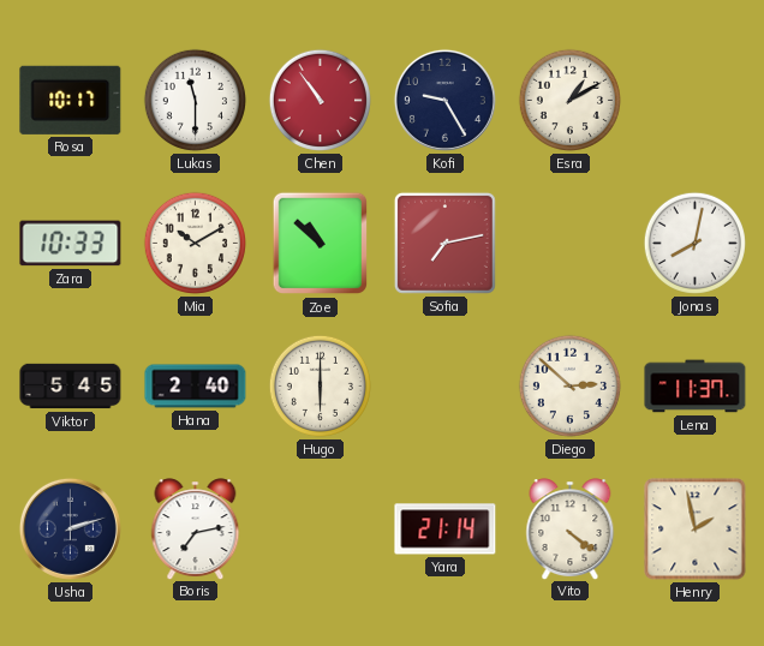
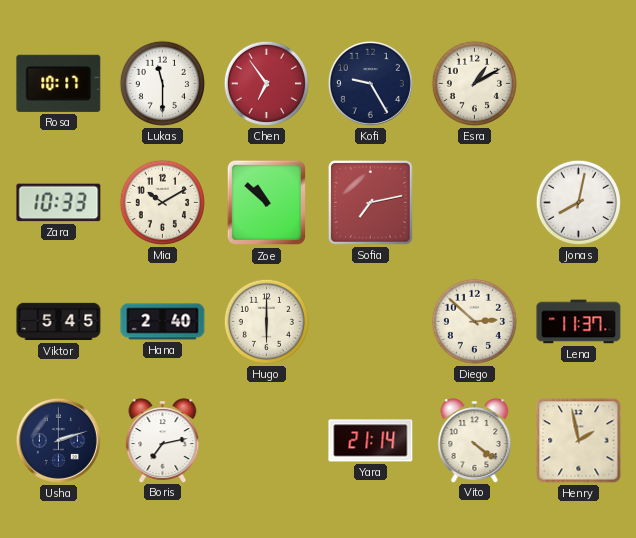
Chen: 10:54 -> 6:54
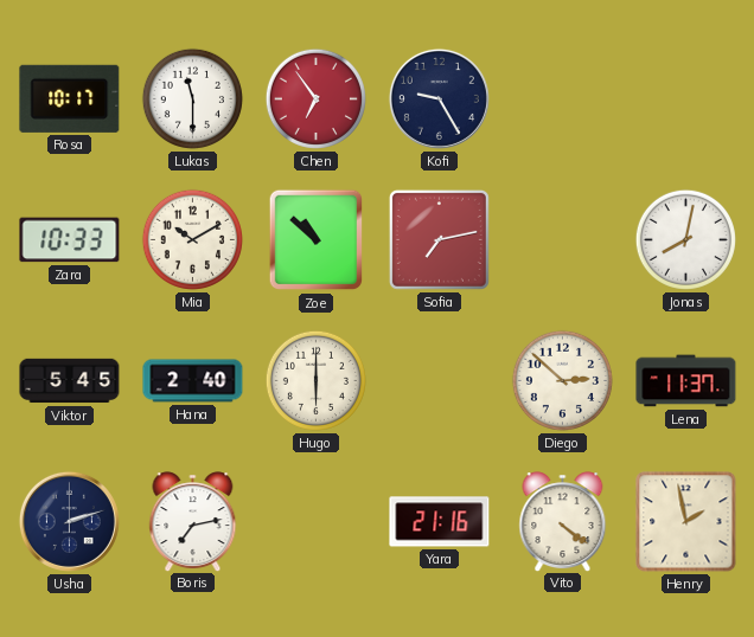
Esra: 1:10 -> none
Yara: 21:14 -> 21:16
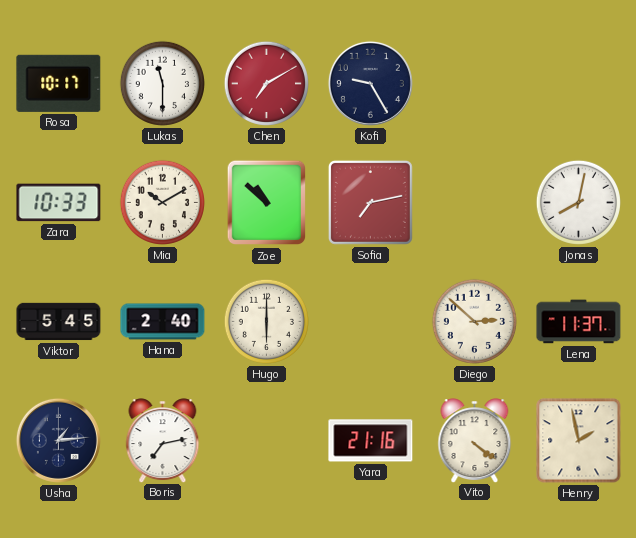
Chen: 6:54 -> 7:10
Usha: 2:12 -> 1:14
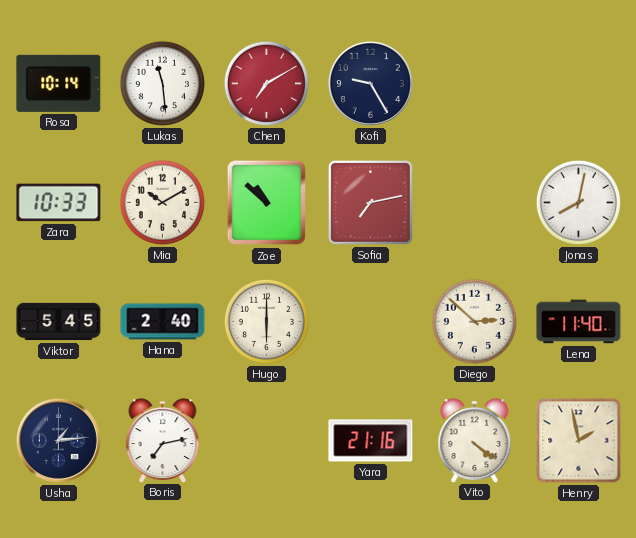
Rosa: 10:17 -> 10:14
Lukas: 11:30 -> 11:29
Lena: 11:37 -> 11:40
